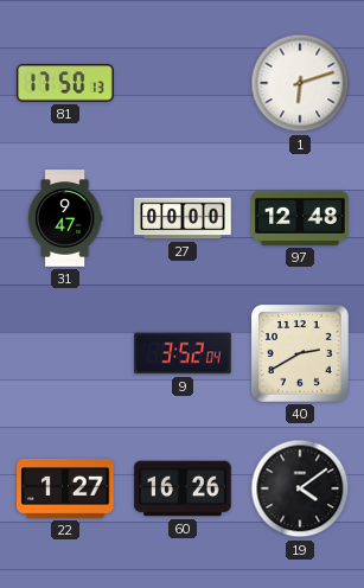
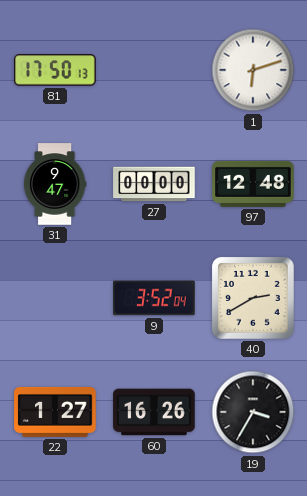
19: 4:09 -> 3:35
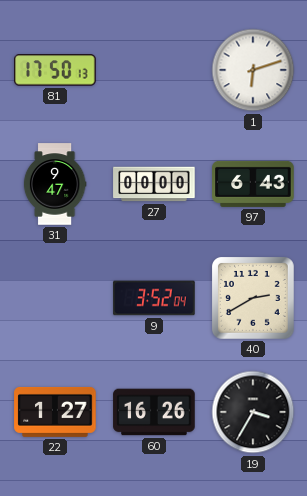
97: 12:48 -> 6:43
